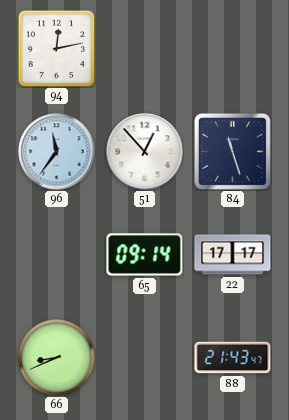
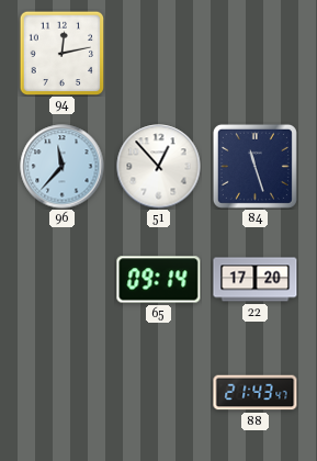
96: 11:36 -> 11:37
22: 17:17 -> 17:20
66: 8:41 -> none
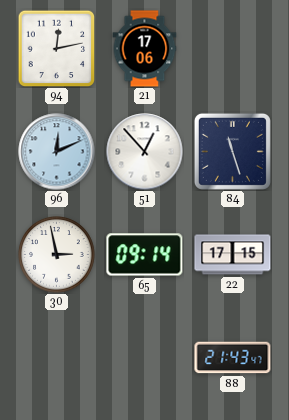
21: none -> 17:06
96: 11:37 -> 12:11
30: none -> 2:58
22: 17:20 -> 17:15
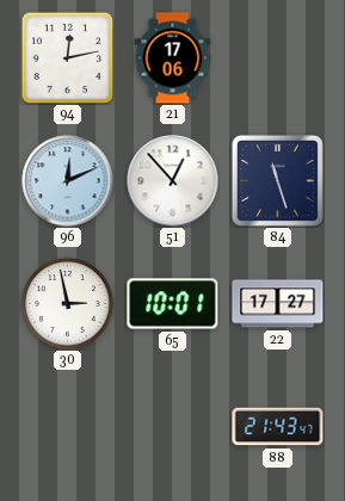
65: 09:14 -> 10:01
22: 17:15 -> 17:27
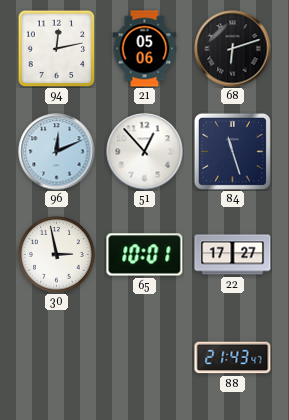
21: 17:06 -> 05:06
68: none -> 6:12
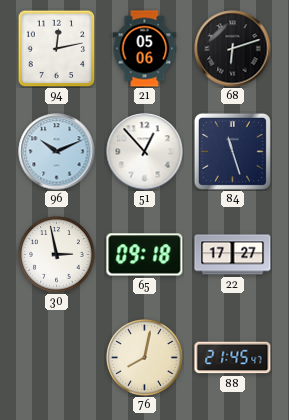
96: 12:11 -> 10:11
65: 10:01 -> 09:18
76: none -> 8:02
88: 21:43 -> 21:45
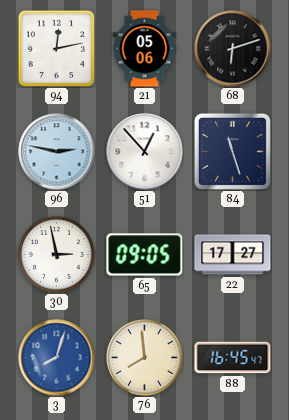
96: 10:11 -> 2:47
65: 09:18 -> 09:05
3: none -> 8:03
76: 8:02 -> 7:59
88: 21:45 -> 16:45
